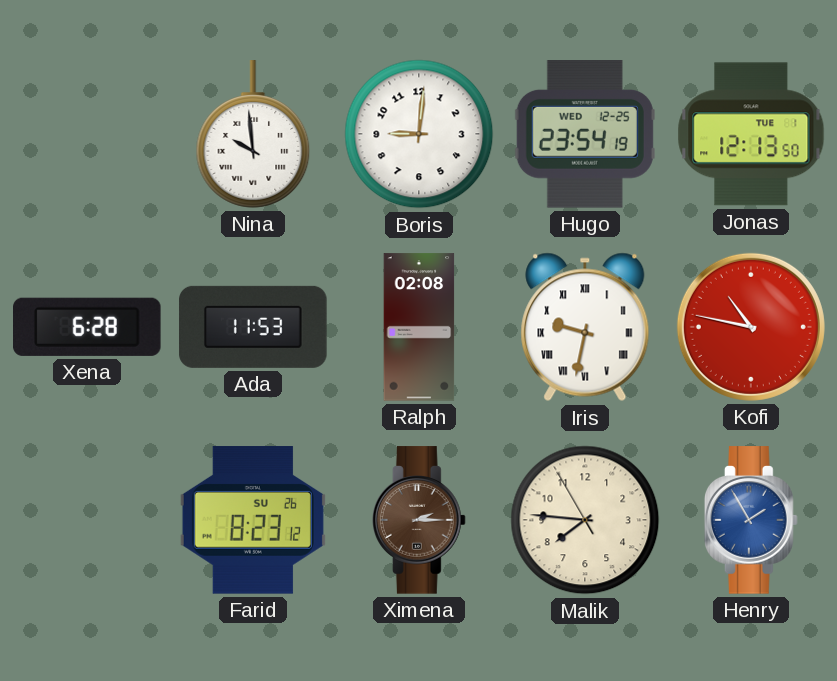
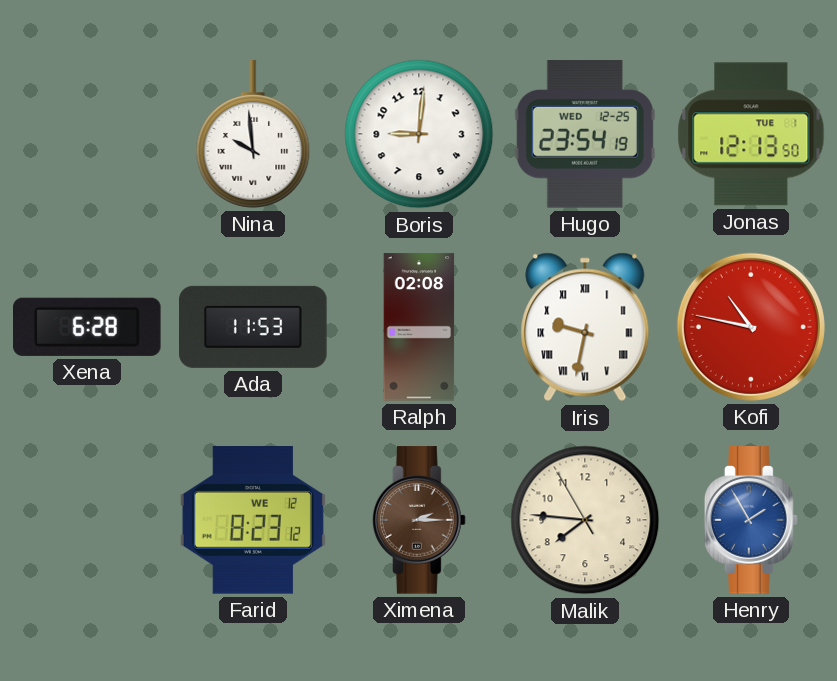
Farid date: SU 26 -> WE 12
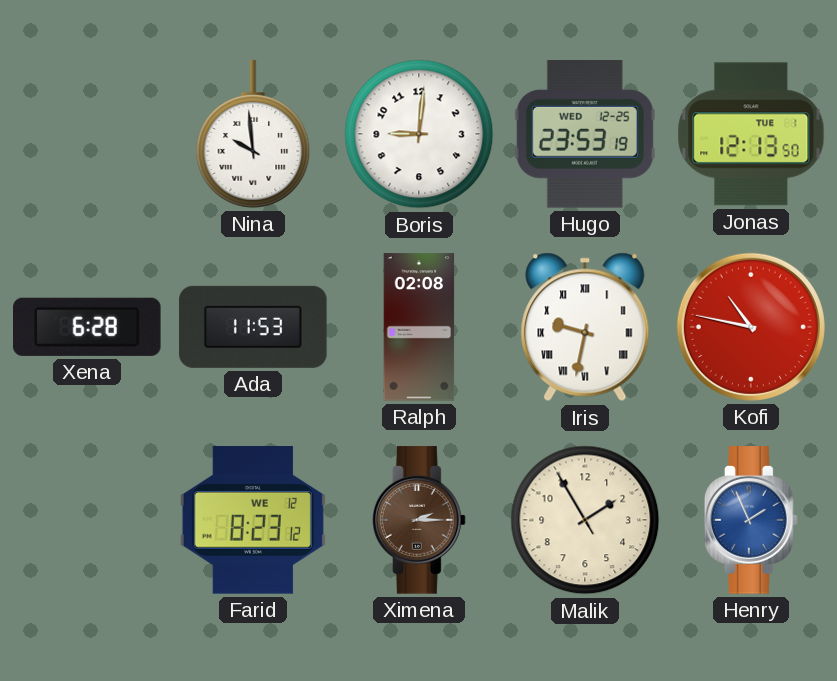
Hugo: 23:54 -> 23:53
Malik: 7:45 -> 1:54
Henry: 1:55 -> 1:56
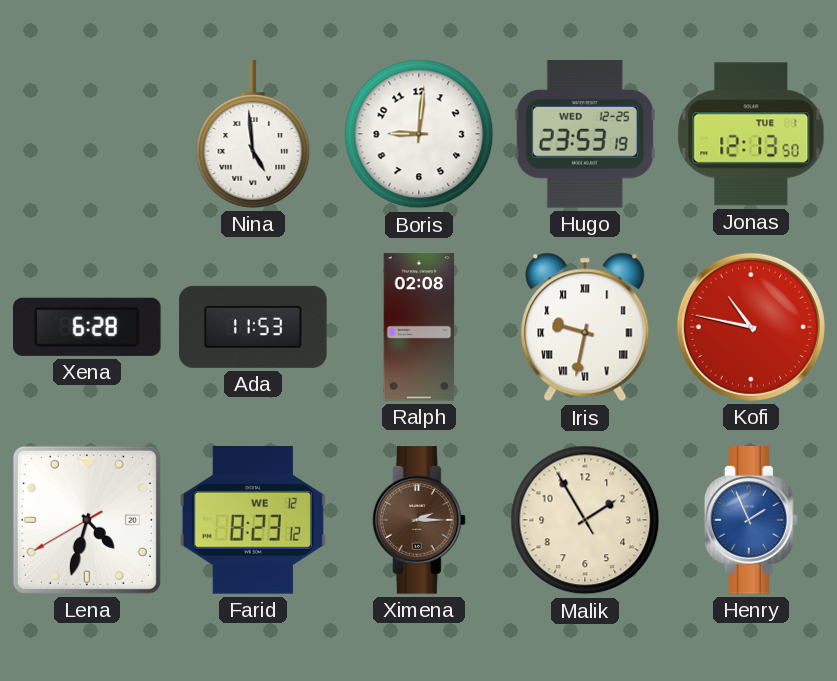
Nina: 9:59 -> 4:59
Lena: none -> 4:32
